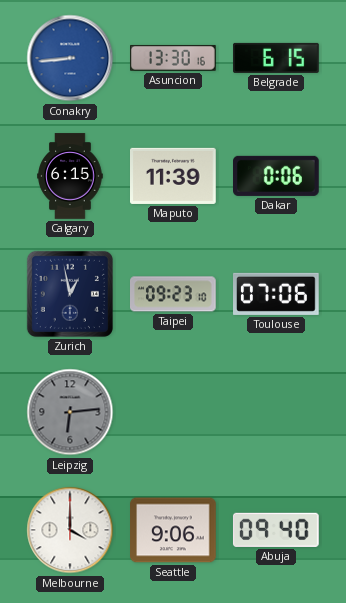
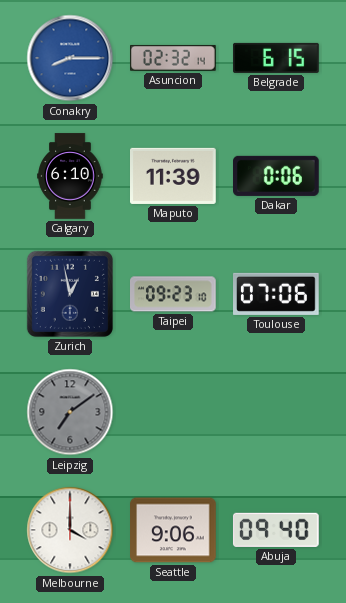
Conakry: 8:44 -> 8:15
Asuncion: 13:30 -> 02:32
Calgary: 6:15 -> 6:10
Leipzig: 6:14 -> 7:09
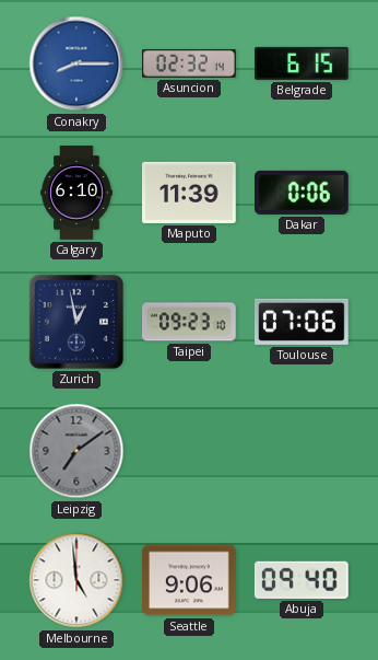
Melbourne: 4:00 -> 4:59
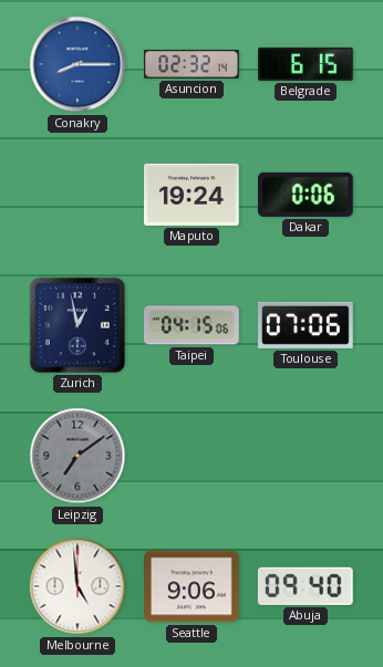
Calgary: 6:10 -> none
Maputo: 11:39 -> 19:24
Taipei: 09:23 -> 04:15
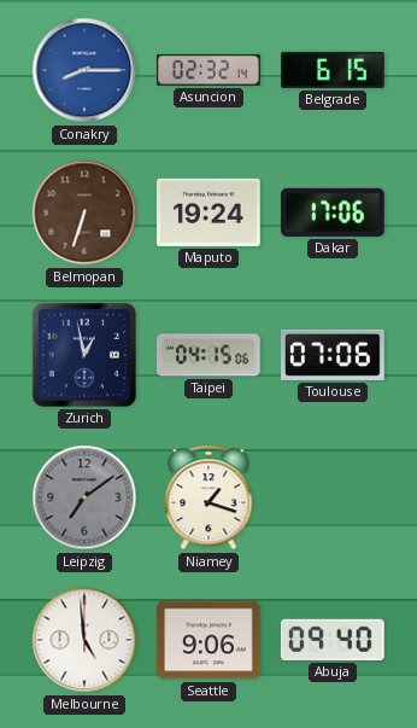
Belmopan: none -> 6:33
Dakar: 0:06 -> 17:06
Niamey: none -> 1:18
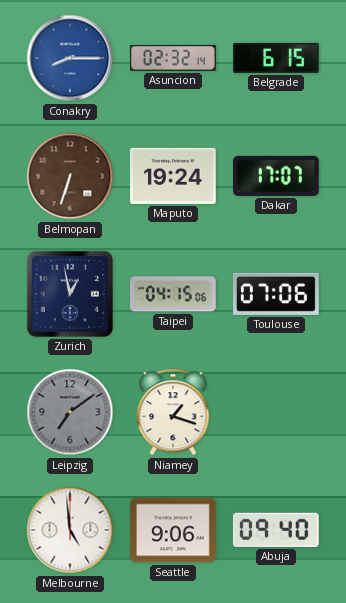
Dakar: 17:06 -> 17:07
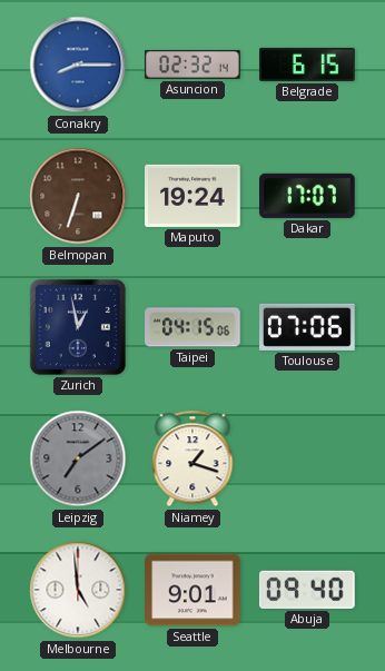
Seattle: 9:06 -> 9:01
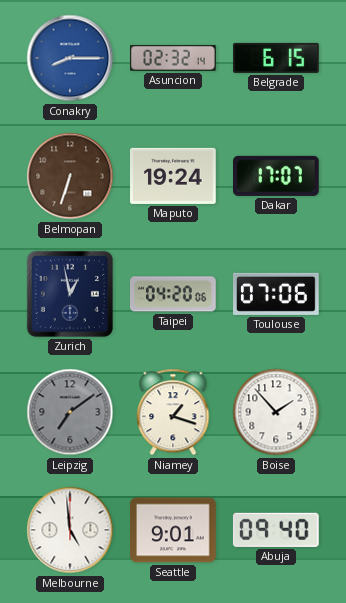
Taipei: 04:15 -> 04:20
Boise: none -> 1:53
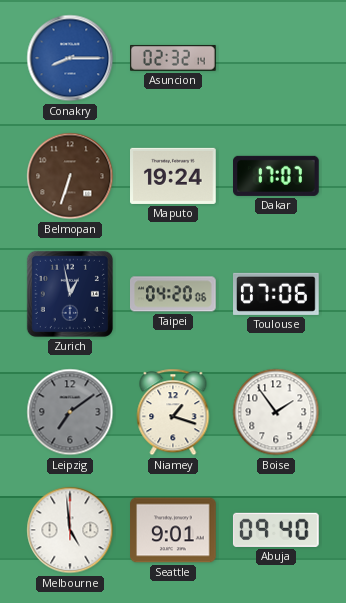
Belgrade: 6:15 -> none
Boise: 1:53 -> 1:54
